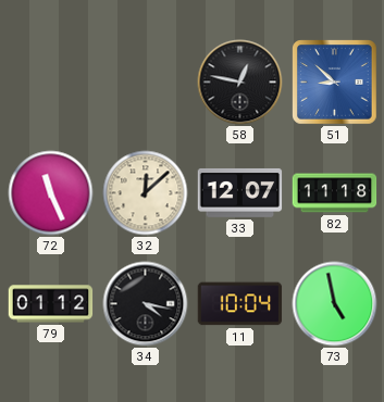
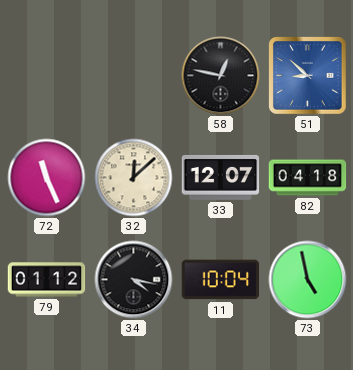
82: 11:18 -> 04:18
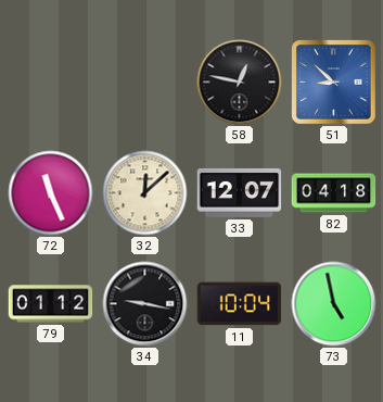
34: 4:17 -> 9:17
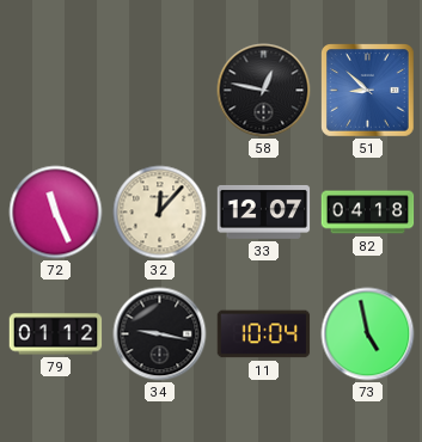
32: 12:08 -> 12:07
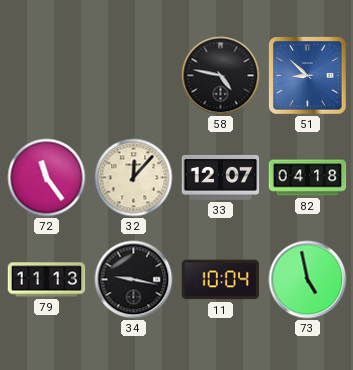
58: 12:47 -> 4:47
72: 11:26 -> 11:24
79: 01:12 -> 11:13
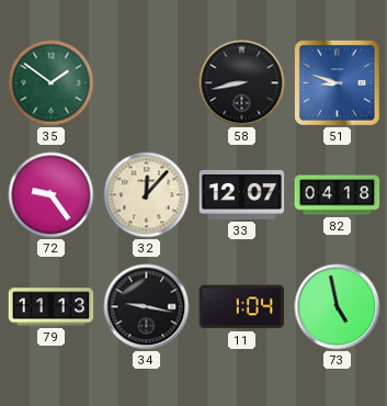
35: none -> 1:51
58: 4:47 -> 8:43
51: 8:52 -> 8:48
72: 11:24 -> 9:24
11: 10:04 -> 1:04
